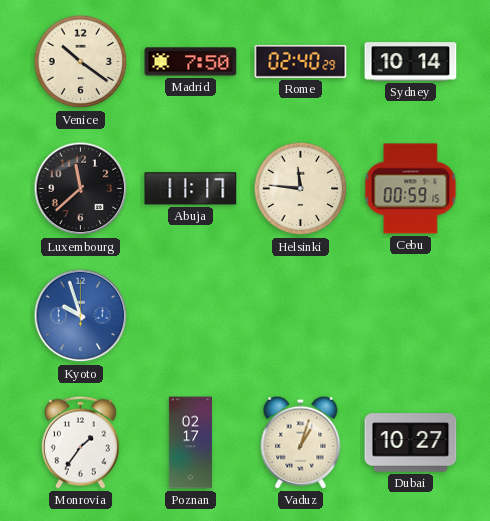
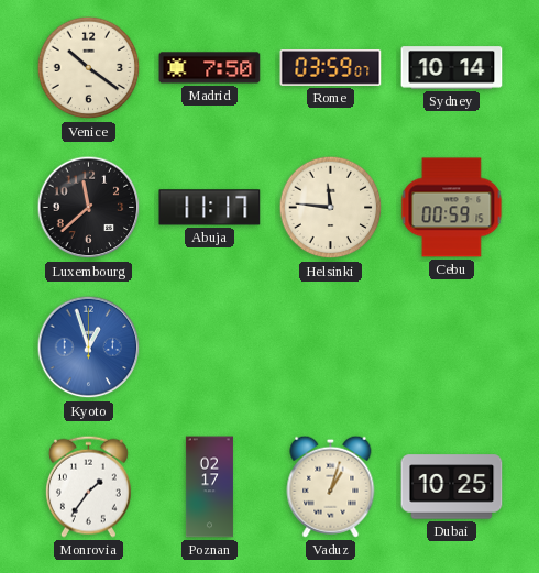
Rome: 02:40 -> 03:59
Kyoto: 9:57 -> 12:57
Dubai: 10:27 -> 10:25
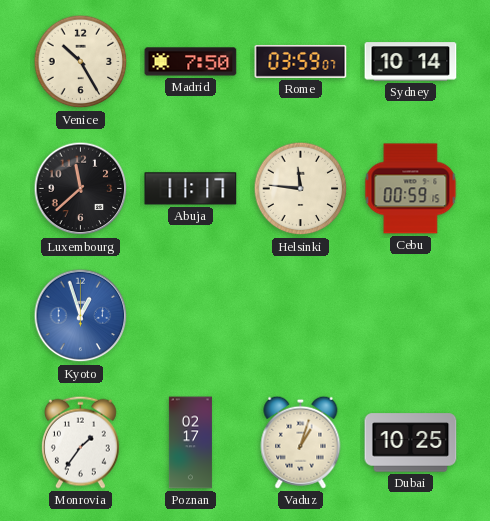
Venice: 10:21 -> 10:25
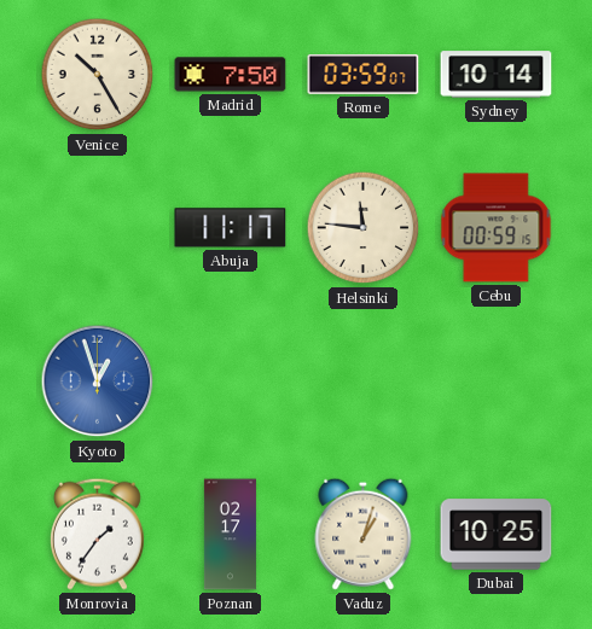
Luxembourg: 11:38 -> none
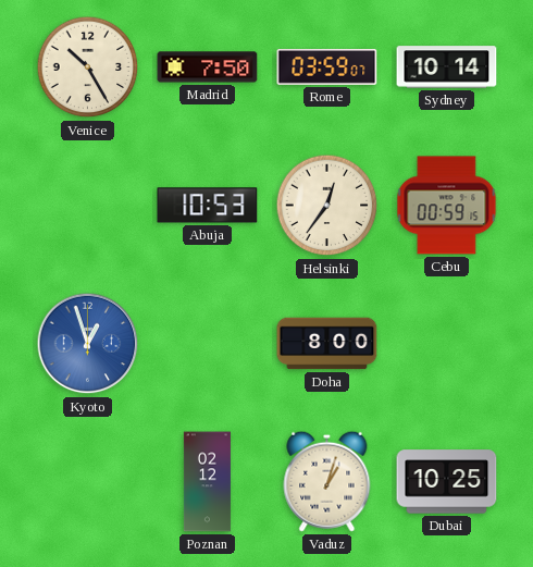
Abuja: 11:17 -> 10:53
Helsinki: 11:46 -> 12:36
Doha: none -> 8:00
Monrovia: 1:36 -> none
Poznan: 02:17 -> 02:12
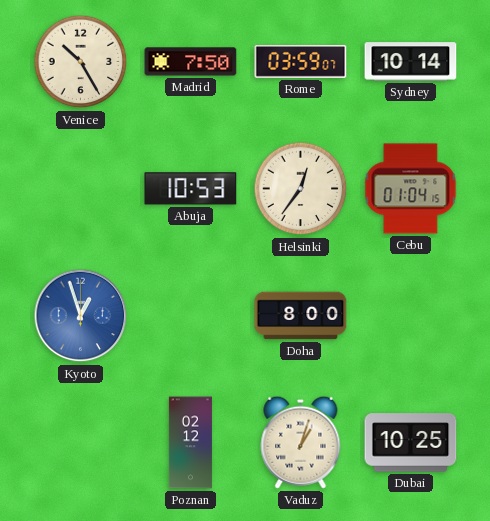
Cebu: 00:59 -> 01:04
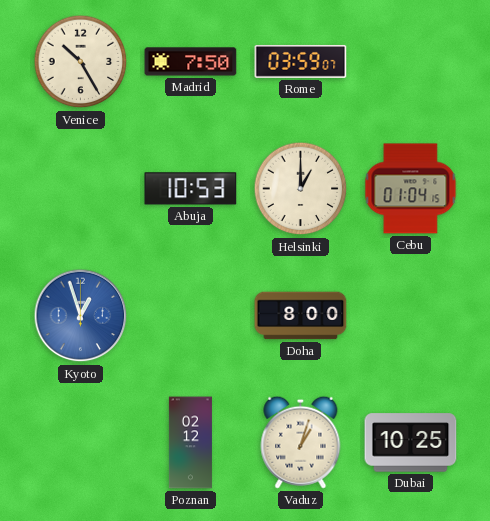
Sydney: 10:14 -> none
Helsinki: 12:36 -> 1:00
